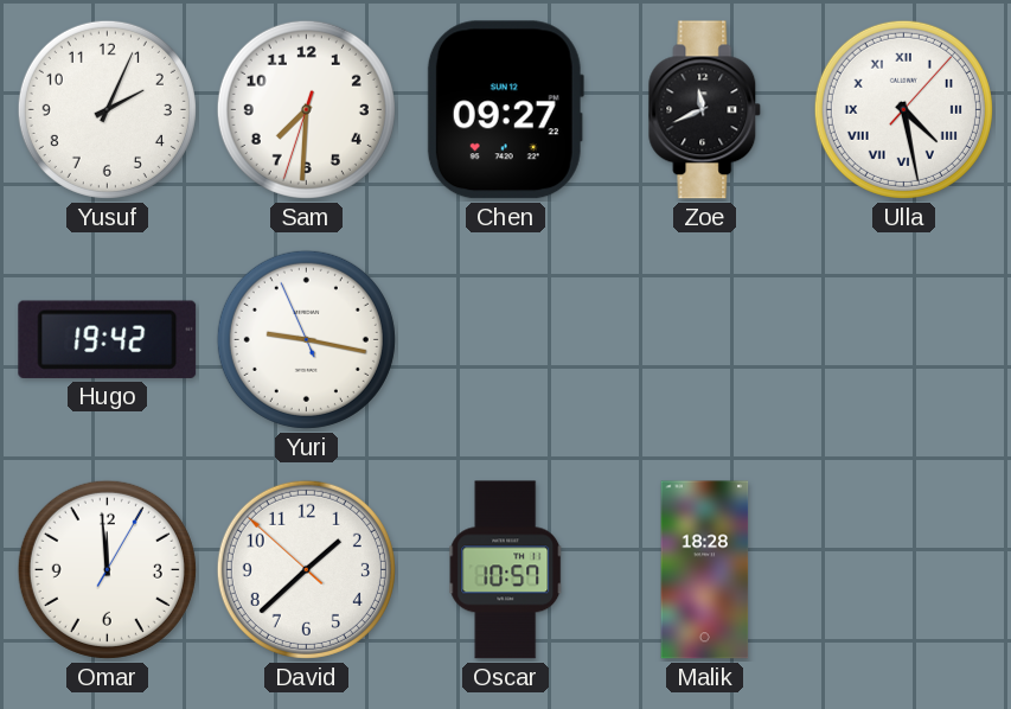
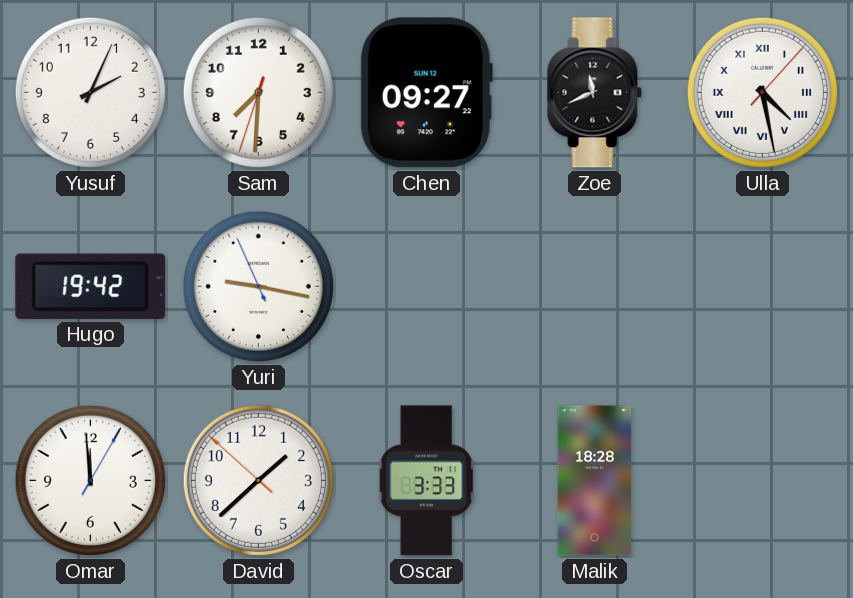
Oscar: 10:57 -> 3:33
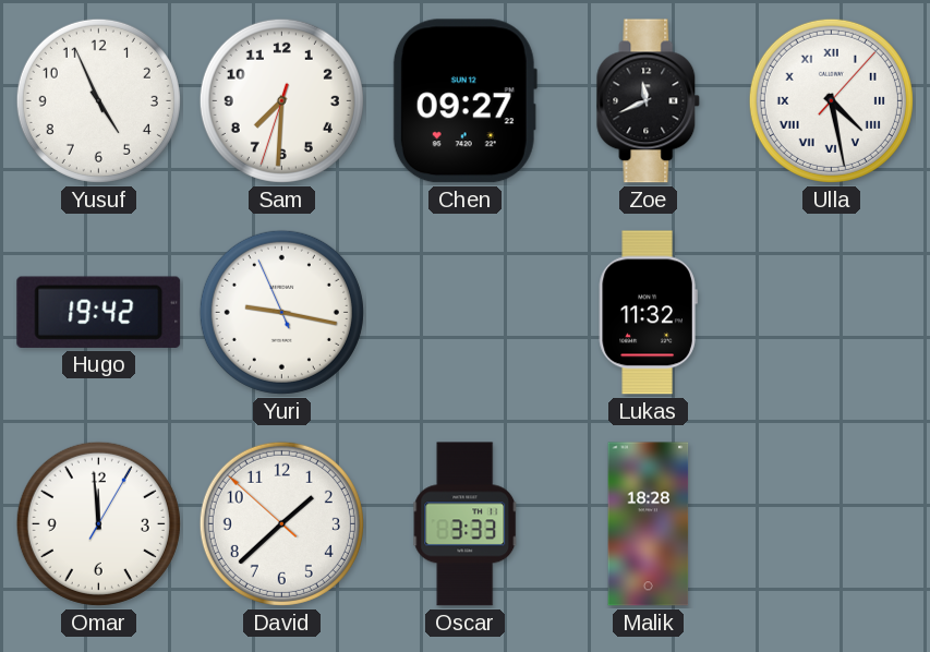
Yusuf: 2:04 -> 4:56
Lukas: none -> 11:32
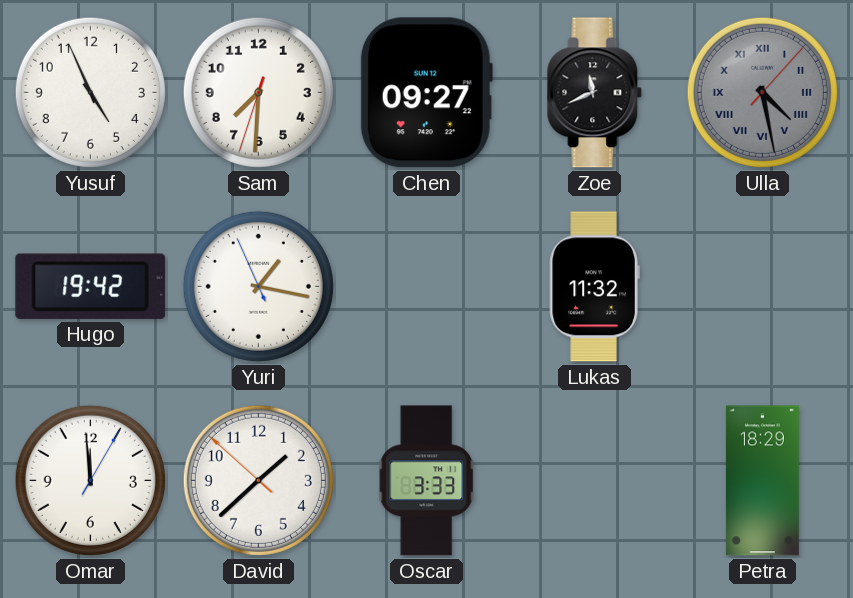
Ulla dial: white -> grey
Yuri: 9:16 -> 1:16
Malik: 18:28 -> none
Petra: none -> 18:29
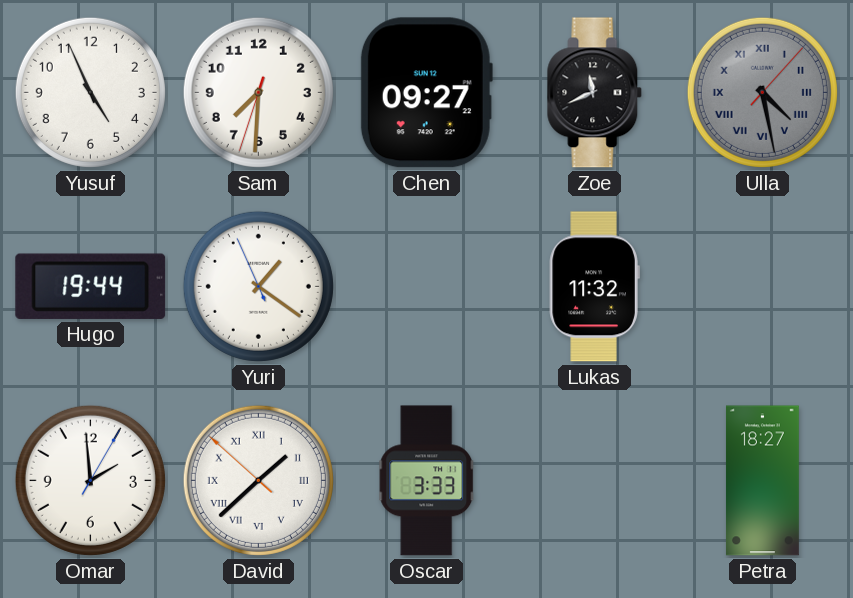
Hugo: 19:42 -> 19:44
Yuri: 1:16 -> 1:20
Omar: 11:59 -> 1:59
David numerals: Arabic -> Roman
Petra: 18:29 -> 18:27
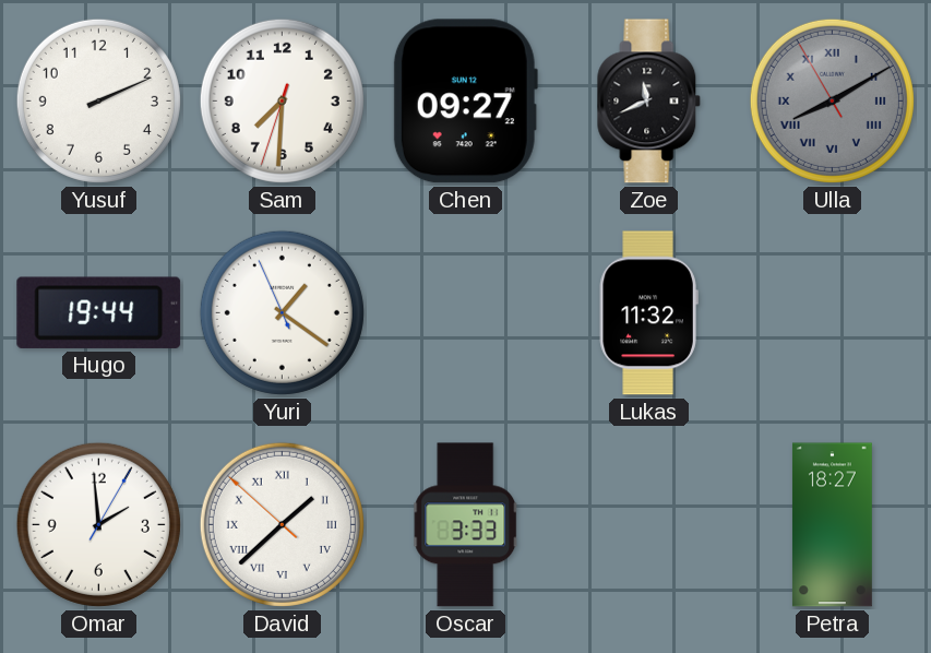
Yusuf: 4:56 -> 2:11
Ulla: 4:28 -> 8:09
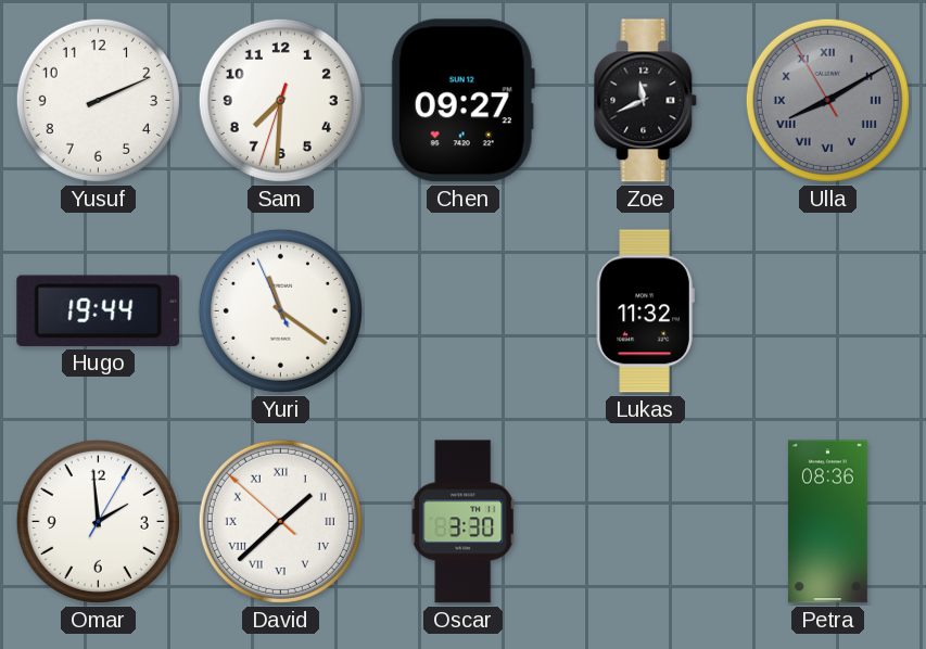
Yuri: 1:20 -> 11:20
Oscar: 3:33 -> 3:30
Petra: 18:27 -> 08:36
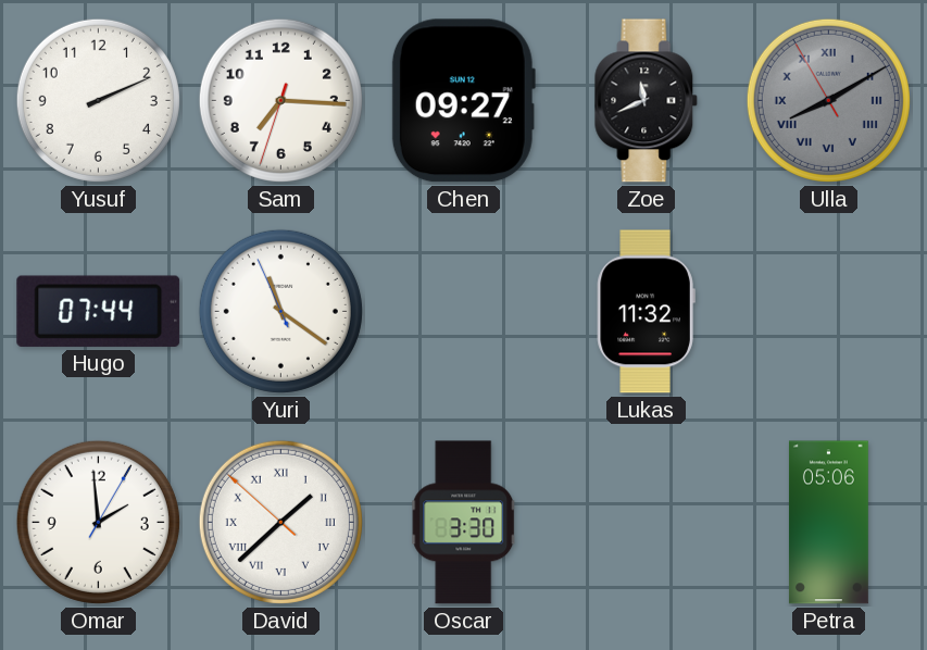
Sam: 7:30 -> 7:15
Hugo: 19:44 -> 07:44
Petra: 08:36 -> 05:06
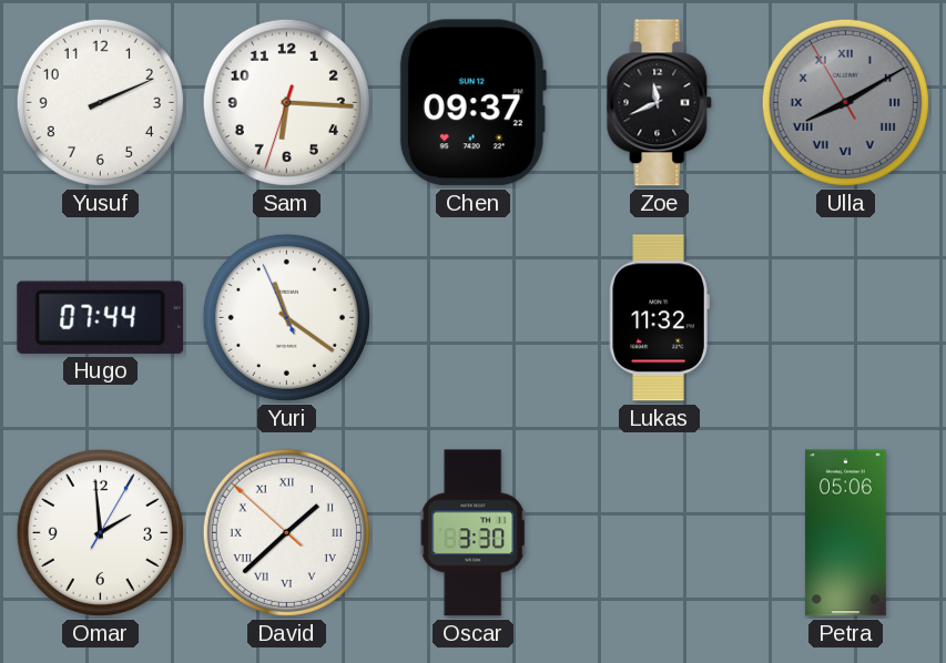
Sam: 7:15 -> 6:15
Chen: 09:27 -> 09:37
